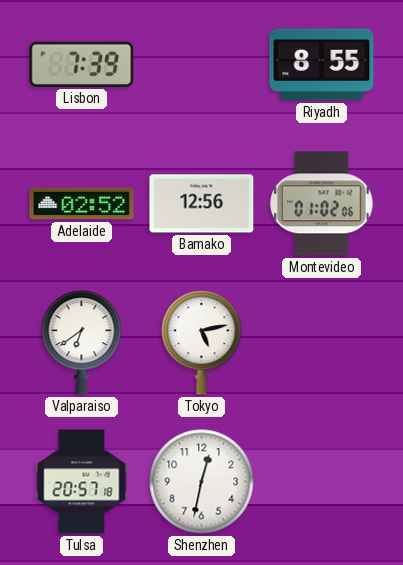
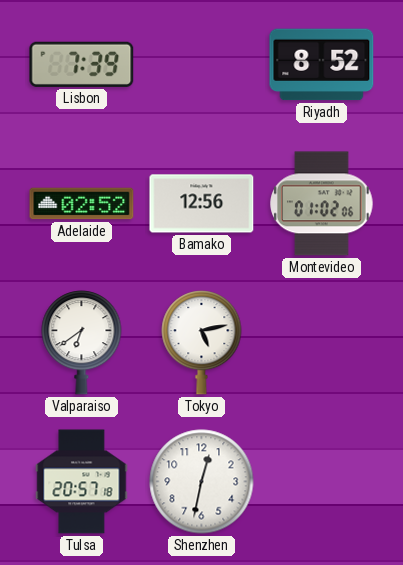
Riyadh: 8:55 -> 8:52
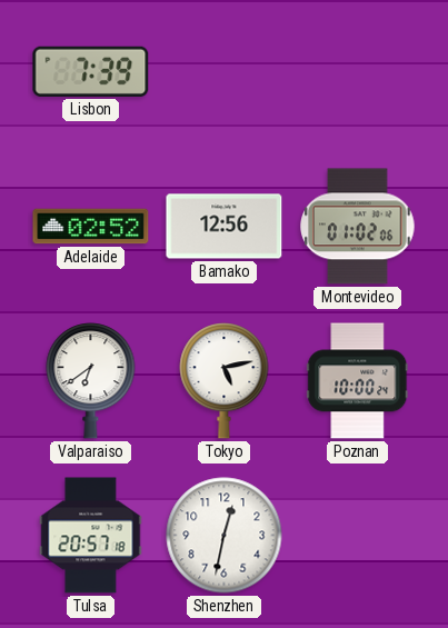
Riyadh: 8:52 -> none
Poznan: none -> 10:00
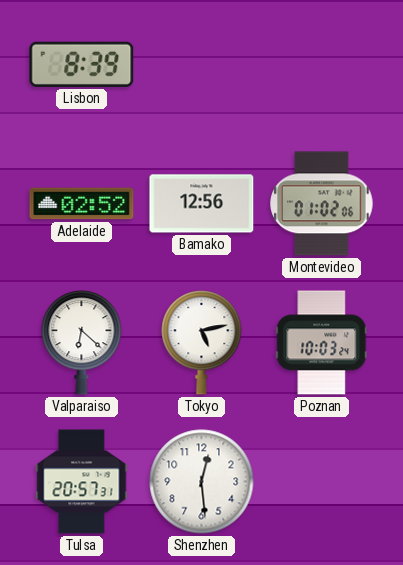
Lisbon: 7:39 -> 8:39
Valparaiso: 6:39 -> 6:22
Poznan: 10:00 -> 10:03
Tulsa: 20:57:18 -> 20:57:31
Shenzhen: 12:32 -> 12:29
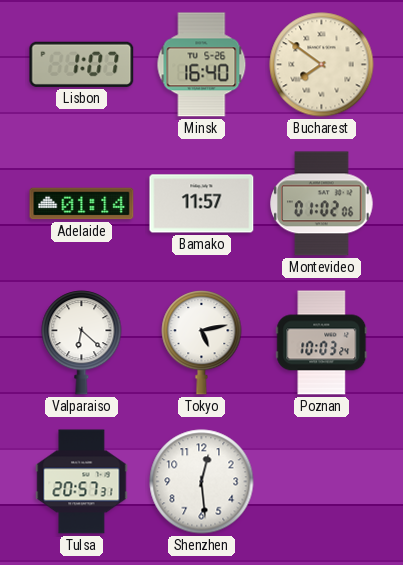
Lisbon: 8:39 -> 1:07
Minsk: none -> 16:40
Bucharest: none -> 7:51
Adelaide: 02:52 -> 01:14
Bamako: 12:56 -> 11:57
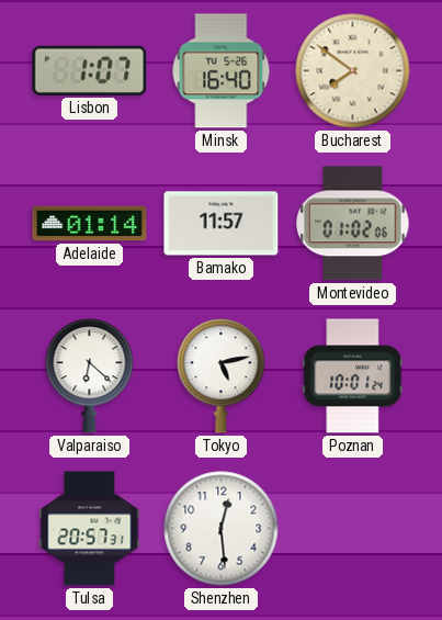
Poznan: 10:03 -> 10:01
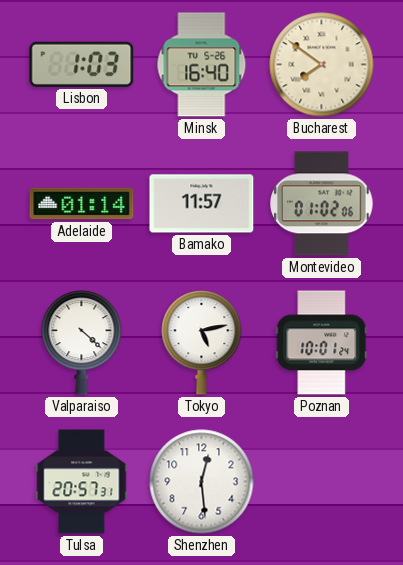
Lisbon: 1:07 -> 1:03
Valparaiso: 6:22 -> 4:22
